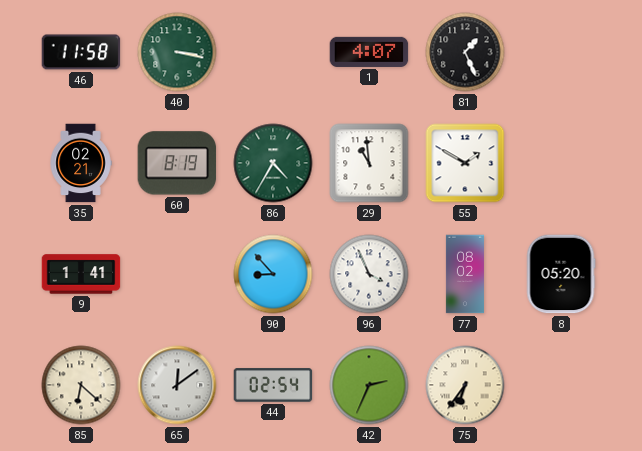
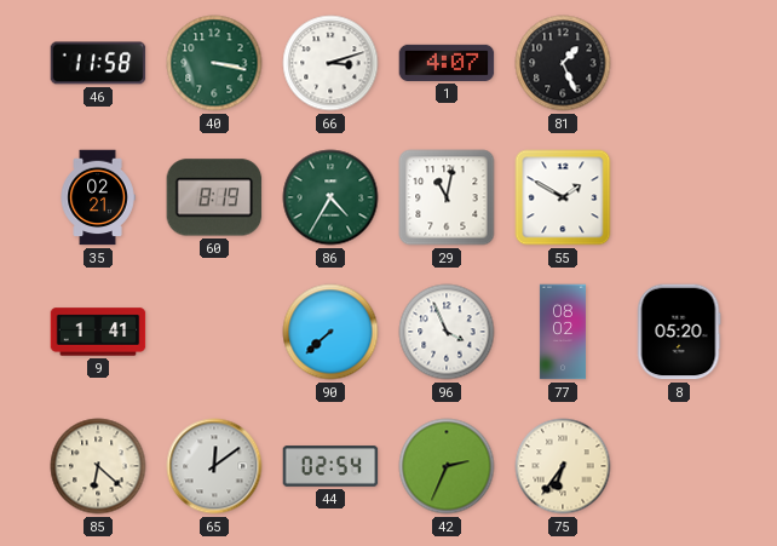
66: none -> 3:12
29: 10:59 -> 11:02
90: 8:53 -> 7:38
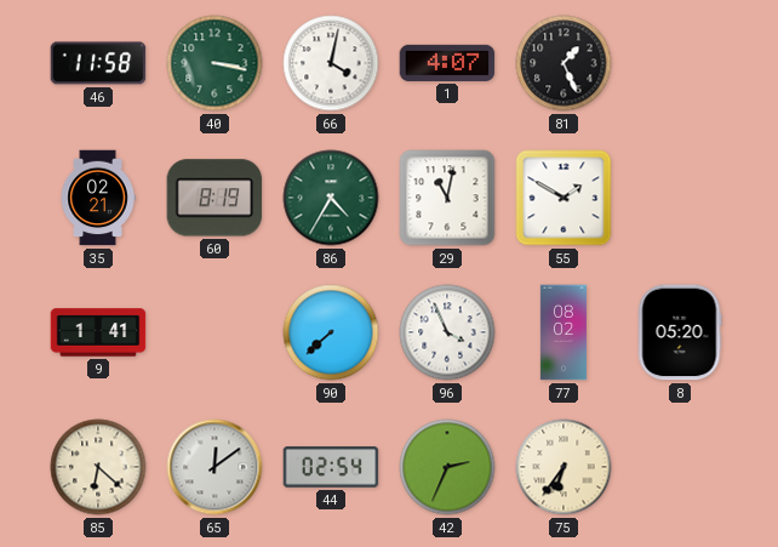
66: 3:12 -> 4:02
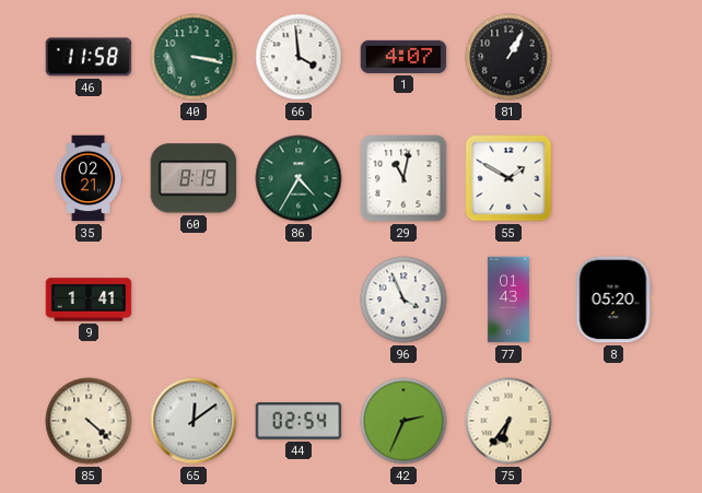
66: 4:02 -> 3:59
81: 1:26 -> 1:05
90: 7:38 -> none
77: 08:02 -> 01:43
85: 6:22 -> 4:22
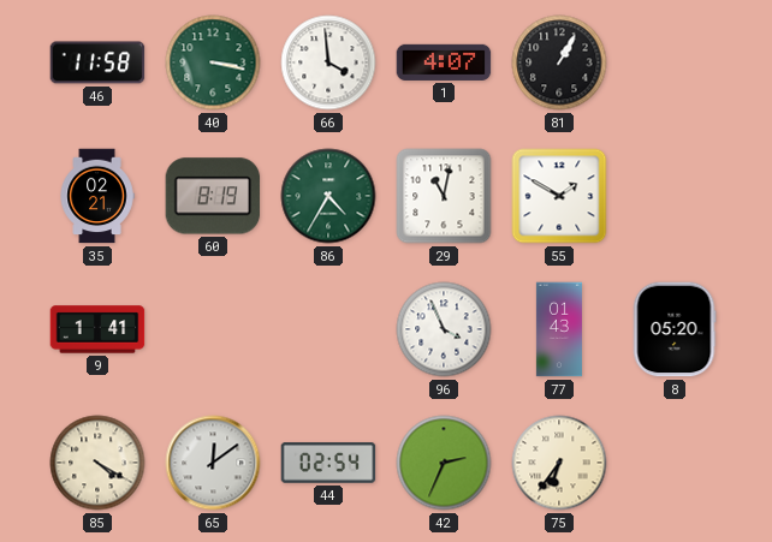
85: 4:22 -> 4:20
